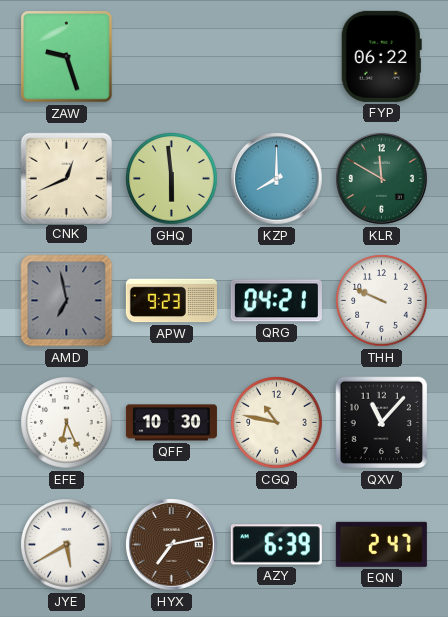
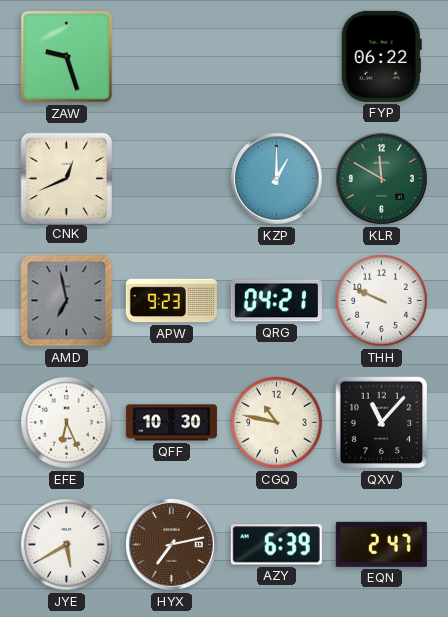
GHQ: 5:59 -> none
KZP: 8:00 -> 1:00
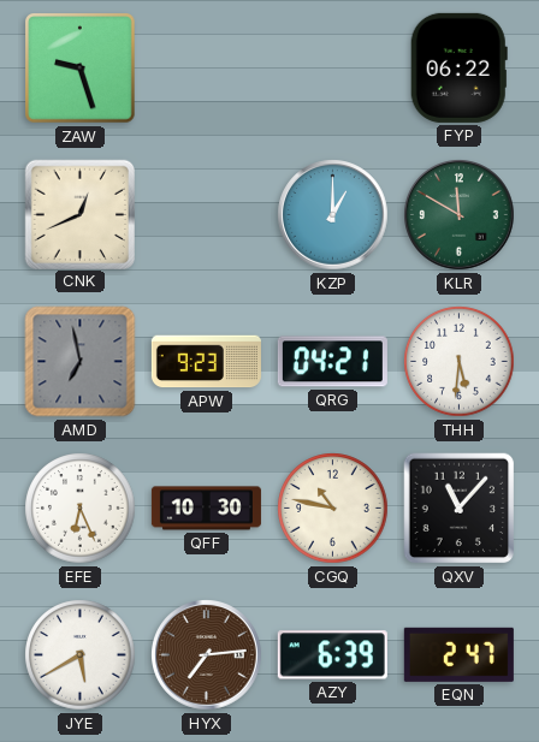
THH: 9:49 -> 5:31
HYX: 7:13 -> 7:14
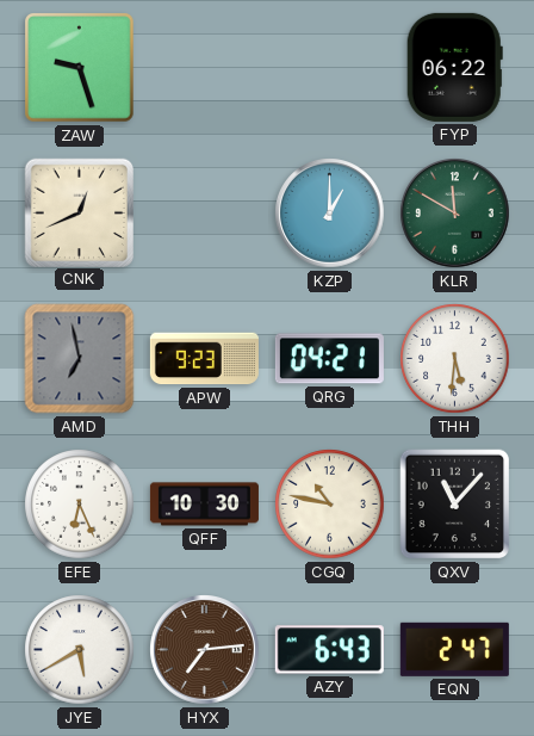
AZY: 6:39 -> 6:43
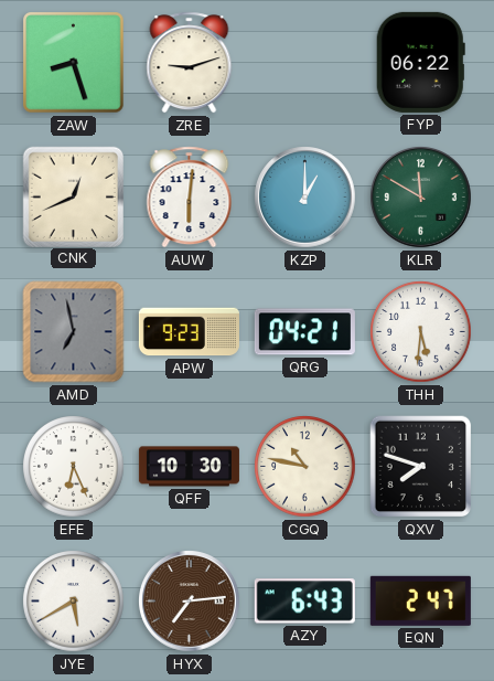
ZAW: 9:27 -> 8:27
ZRE: none -> 9:12
AUW: none -> 6:01
QXV: 11:07 -> 7:48
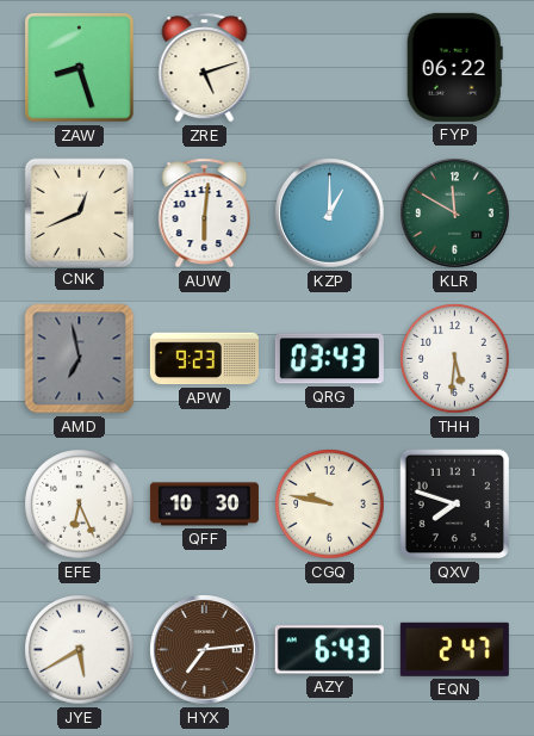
ZRE: 9:12 -> 5:12
QRG: 04:21 -> 03:43
CGQ: 10:47 -> 9:47
